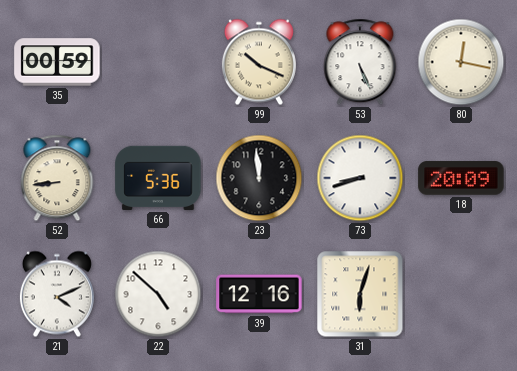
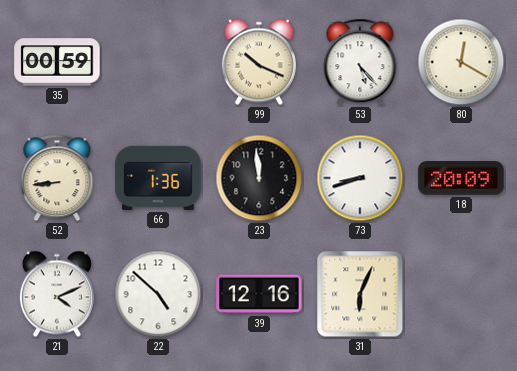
53: 5:26 -> 5:23
80: 12:17 -> 12:20
66: 5:36 -> 1:36
31: 6:03 -> 6:04
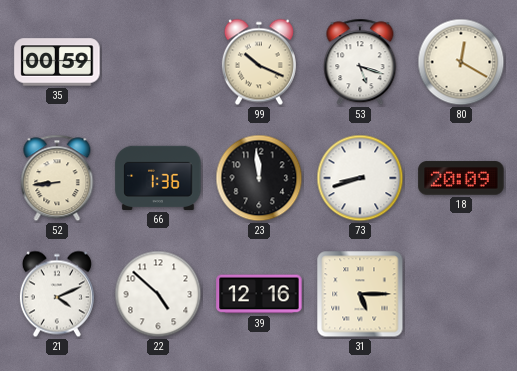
53: 5:23 -> 5:18
31: 6:04 -> 5:15
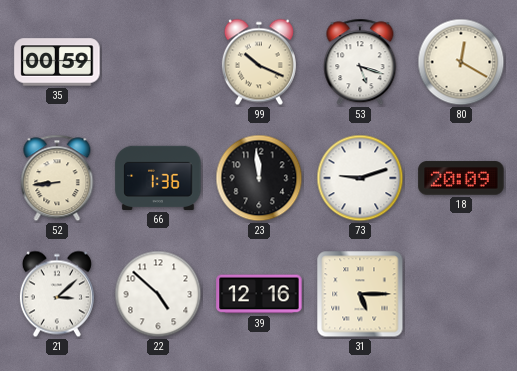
73: 8:42 -> 9:12
21: 4:11 -> 3:08
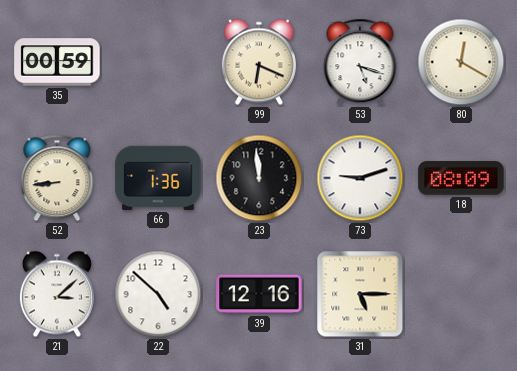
99: 10:19 -> 6:19
18: 20:09 -> 08:09
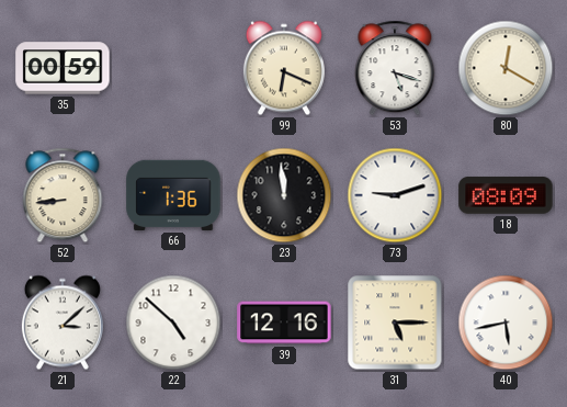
40: none -> 5:43
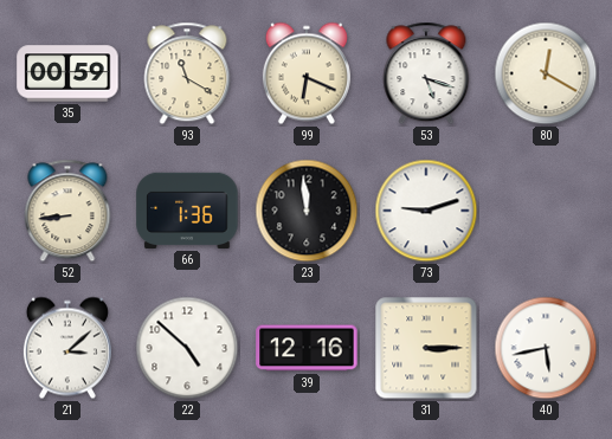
93: none -> 11:20
18: 08:09 -> none
31: 5:15 -> 3:15
